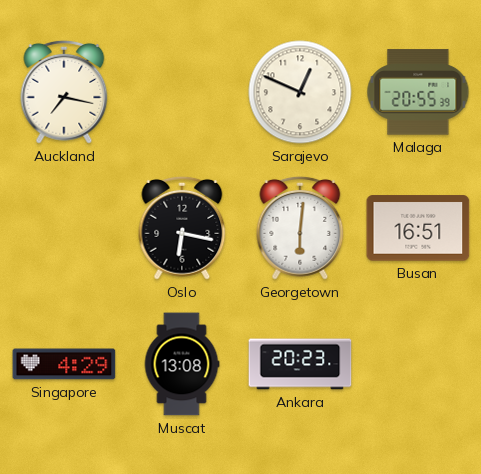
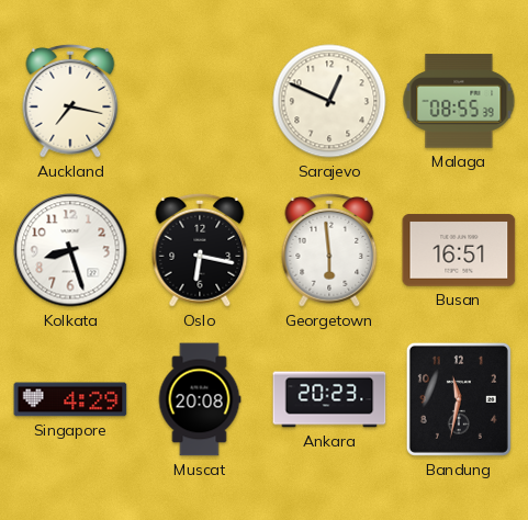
Malaga: 20:55 -> 08:55
Kolkata: none -> 8:27
Georgetown: 6:01 -> 5:59
Muscat: 13:08 -> 20:08
Bandung: none -> 11:32
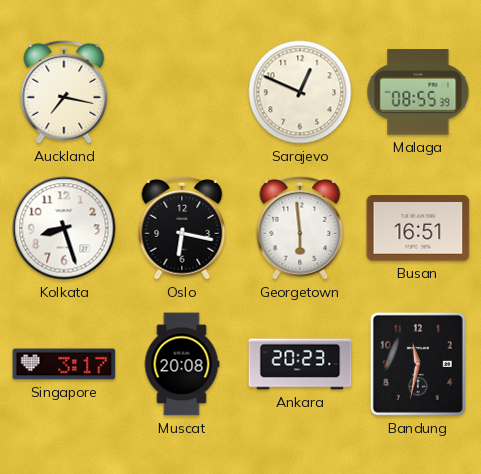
Singapore: 4:29 -> 3:17
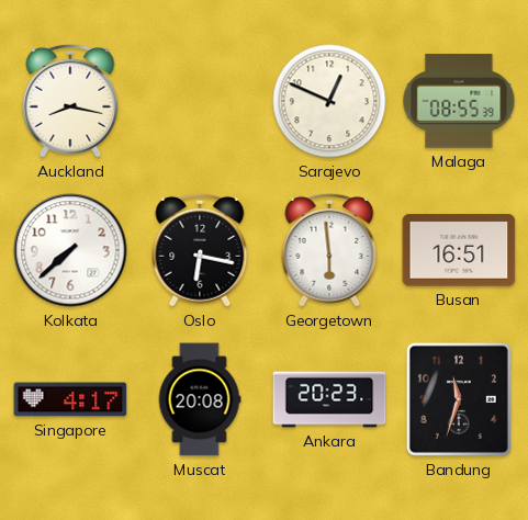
Auckland: 7:17 -> 8:17
Kolkata: 8:27 -> 7:38
Singapore: 3:17 -> 4:17
Bandung: 11:32 -> 11:33
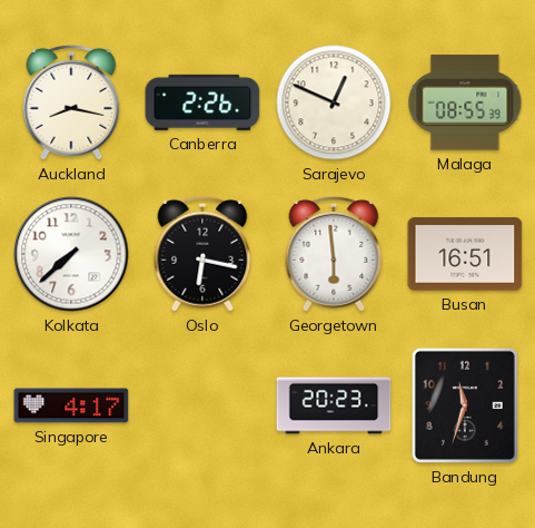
Canberra: none -> 2:26
Muscat: 20:08 -> none
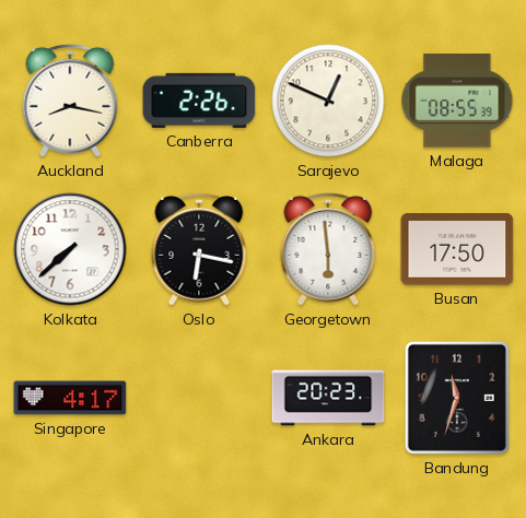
Busan: 16:51 -> 17:50
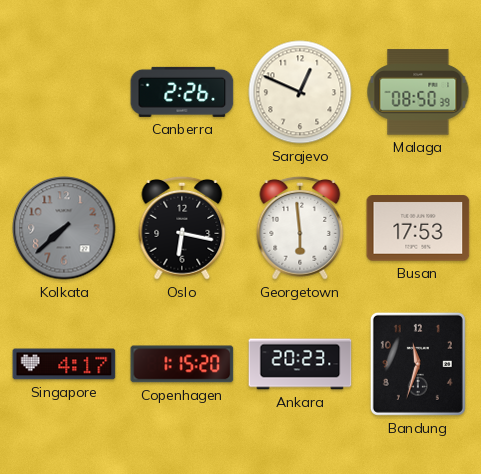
Auckland: 8:17 -> none
Malaga: 08:55 -> 08:50
Kolkata dial: white -> grey
Busan: 17:50 -> 17:53
Copenhagen: none -> 1:15
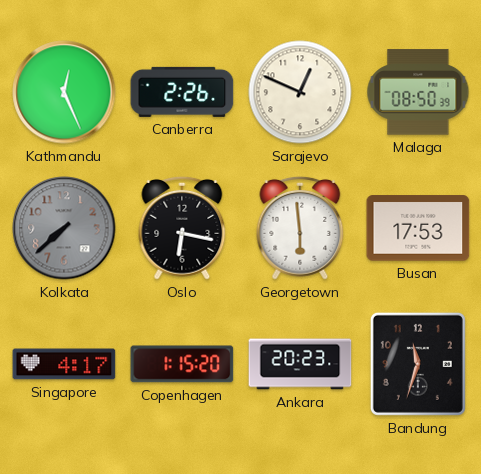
Kathmandu: none -> 12:26
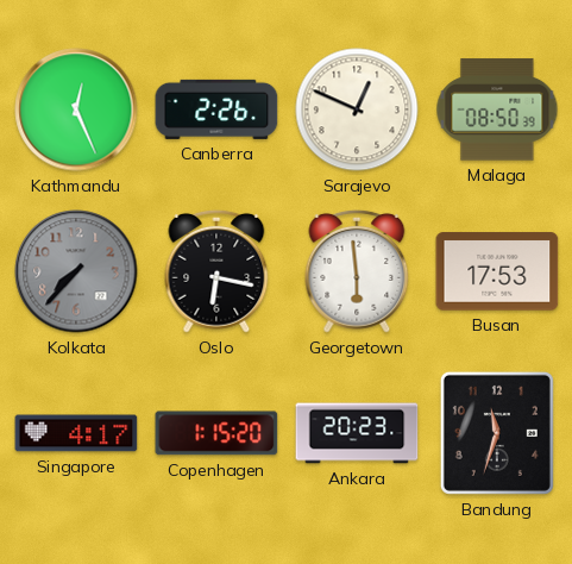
Kolkata: 7:38 -> 7:37
